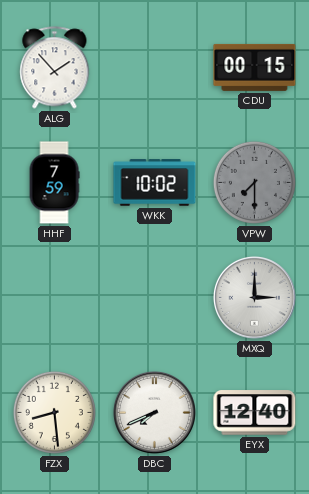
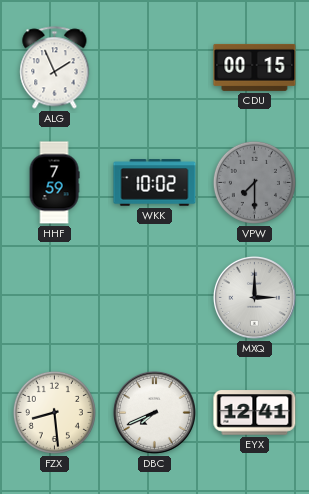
ALG: 1:53 -> 1:56
EYX: 12:40 -> 12:41
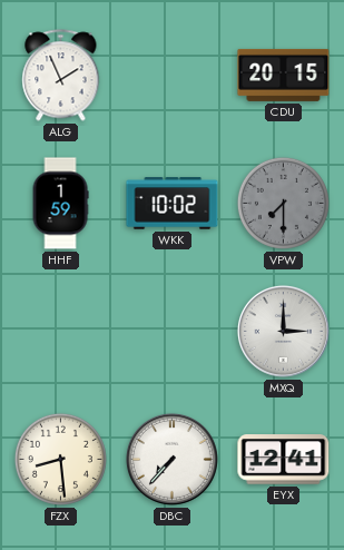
CDU: 00:15 -> 20:15
HHF: 7:59 -> 1:59
DBC: 7:41 -> 7:37
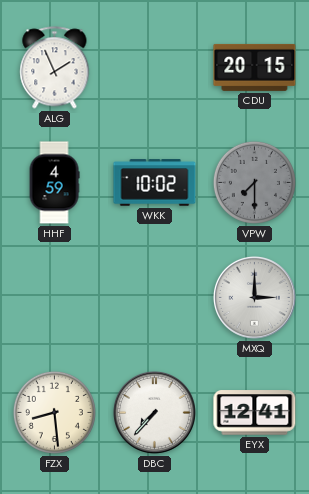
HHF: 1:59 -> 4:59
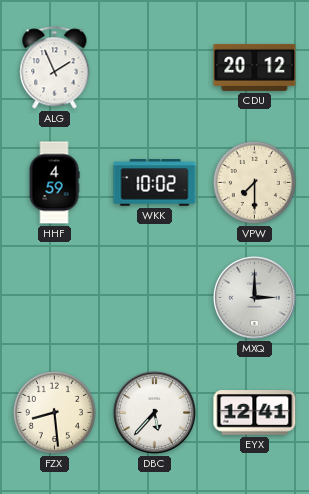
CDU: 20:15 -> 20:12
VPW dial: grey -> cream
DBC: 7:37 -> 5:37
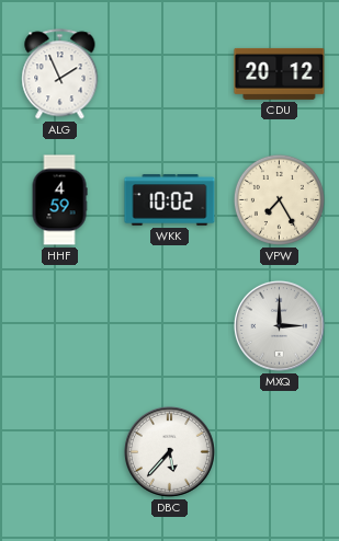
VPW: 7:30 -> 7:25
FZX: 8:29 -> none
EYX: 12:41 -> none
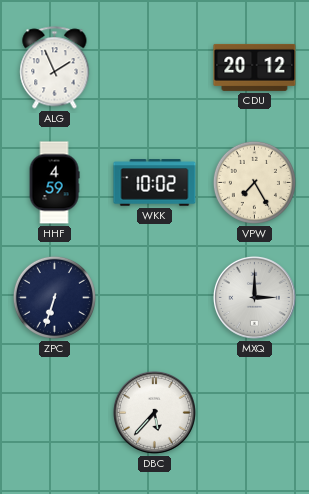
ZPC: none -> 6:33
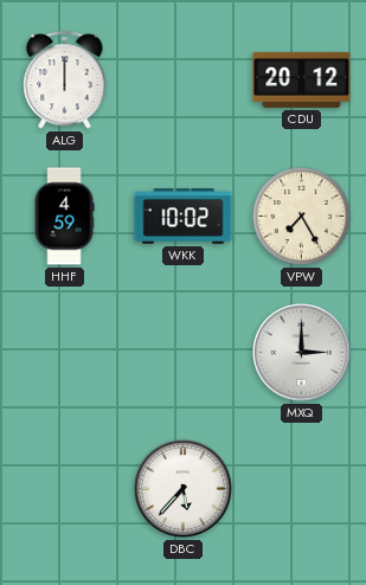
ALG: 1:56 -> 12:00
ZPC: 6:33 -> none
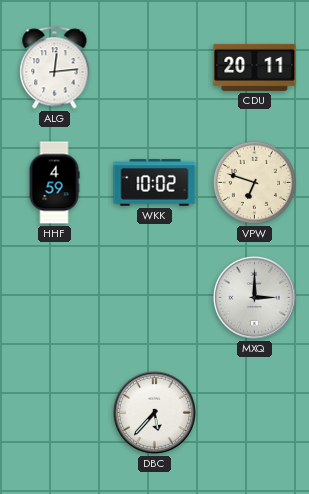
ALG: 12:00 -> 12:14
CDU: 20:12 -> 20:11
VPW: 7:25 -> 6:48
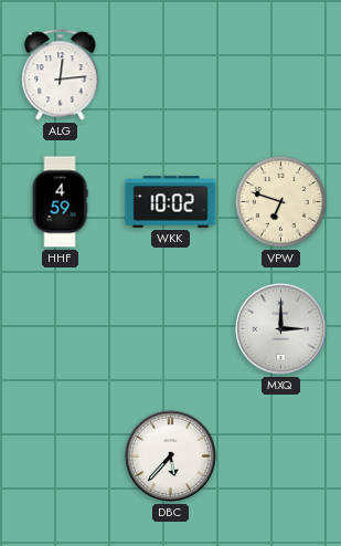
CDU: 20:11 -> none
